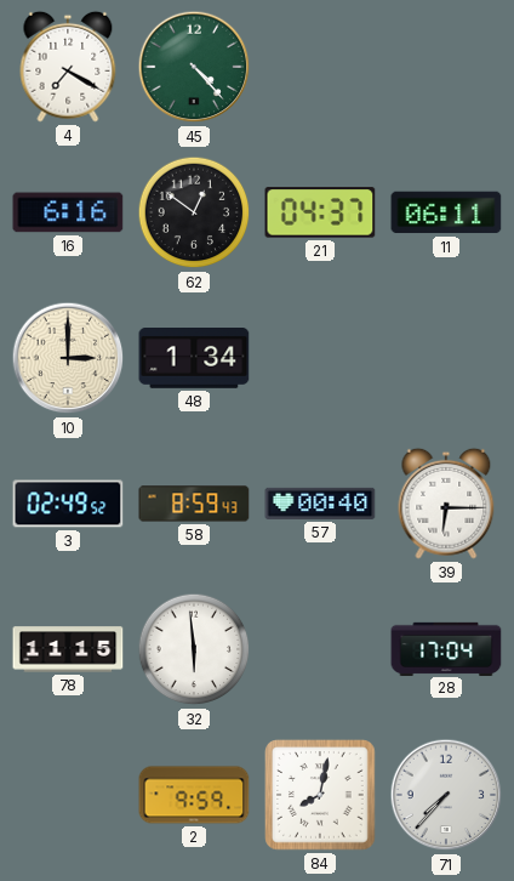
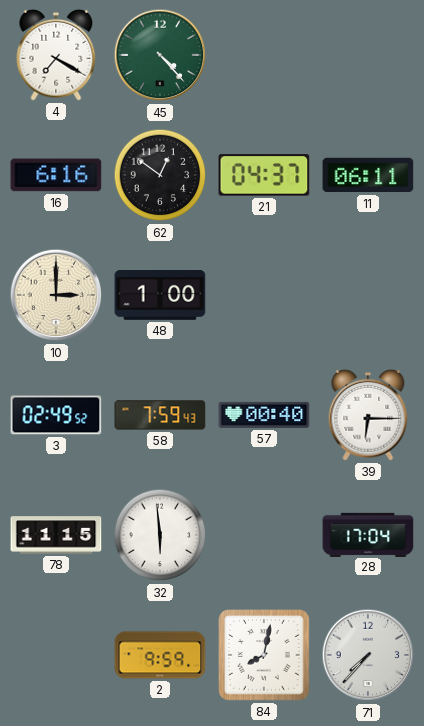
48: 1:34 -> 1:00
58: 8:59 -> 7:59
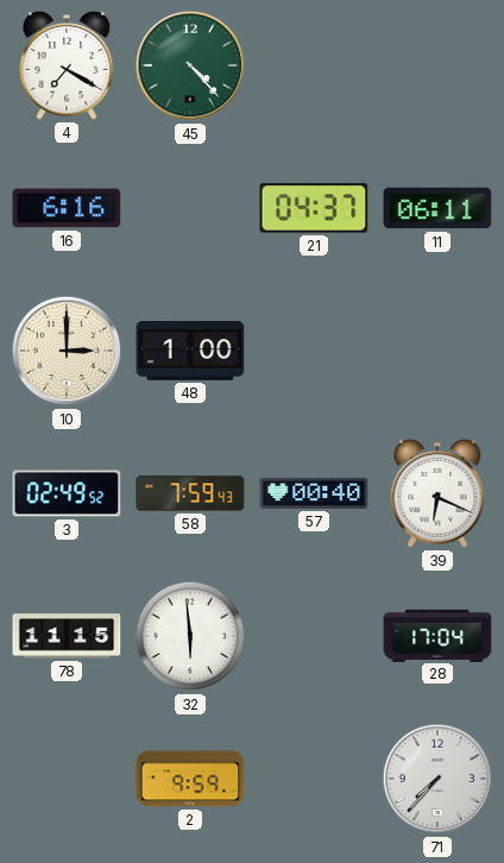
62: 12:51 -> none
39: 6:15 -> 6:19
84: 8:02 -> none
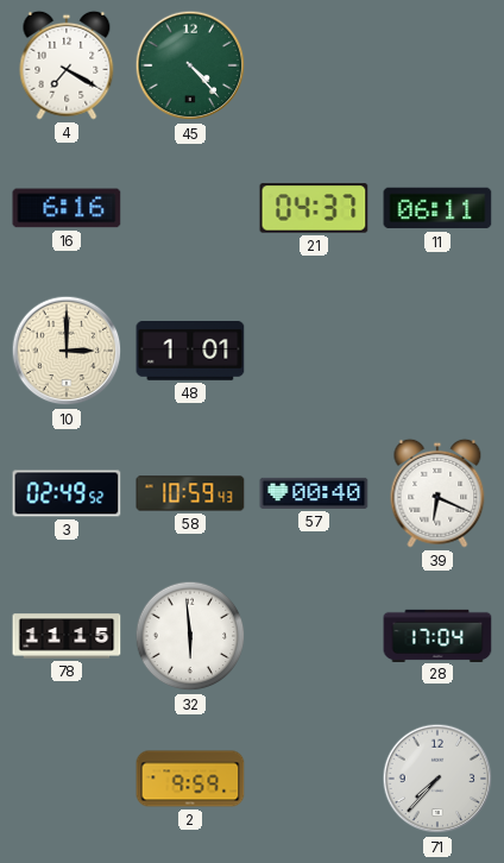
48: 1:00 -> 1:01
58: 7:59 -> 10:59
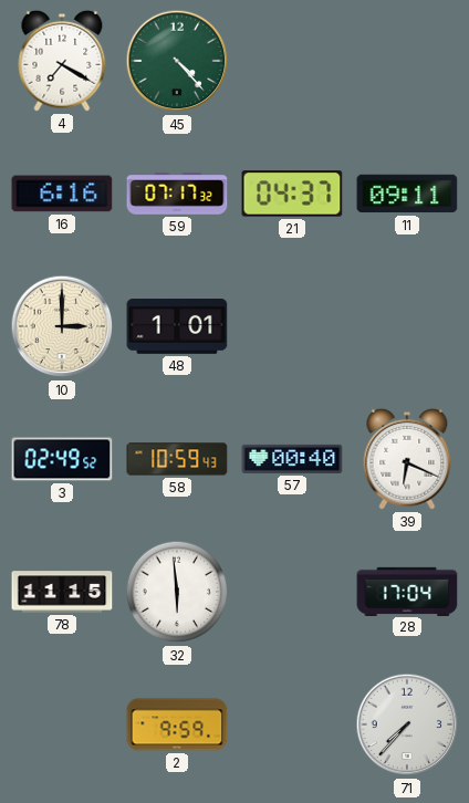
59: none -> 07:17
11: 06:11 -> 09:11
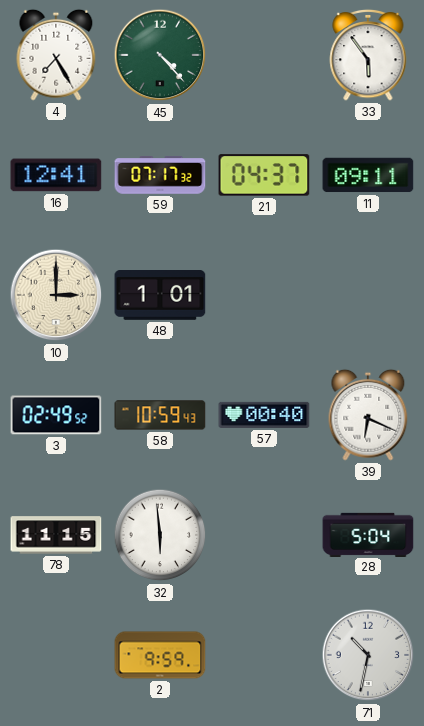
4: 7:20 -> 7:25
33: none -> 5:54
16: 6:16 -> 12:41
28: 17:04 -> 5:04
71: 7:37 -> 10:32
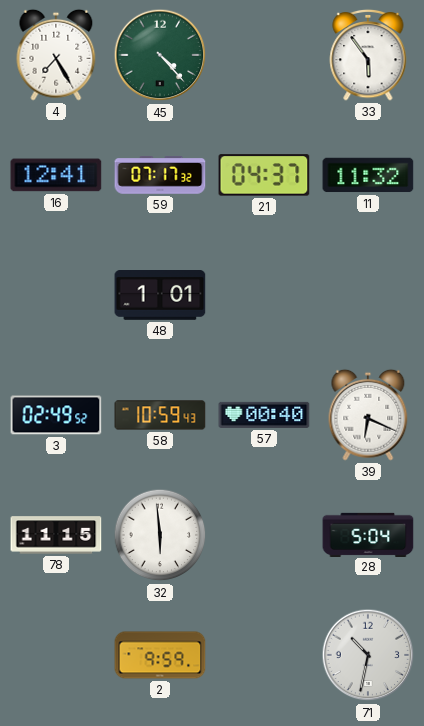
11: 09:11 -> 11:32
10: 3:00 -> none
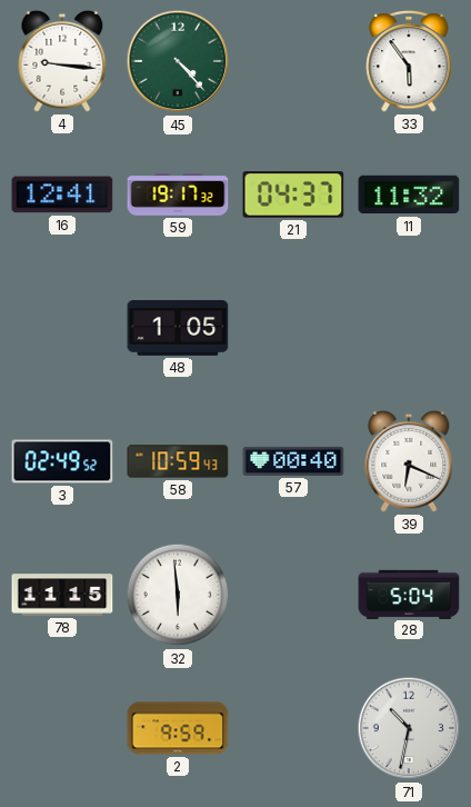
4: 7:25 -> 9:16
59: 07:17 -> 19:17
48: 1:01 -> 1:05
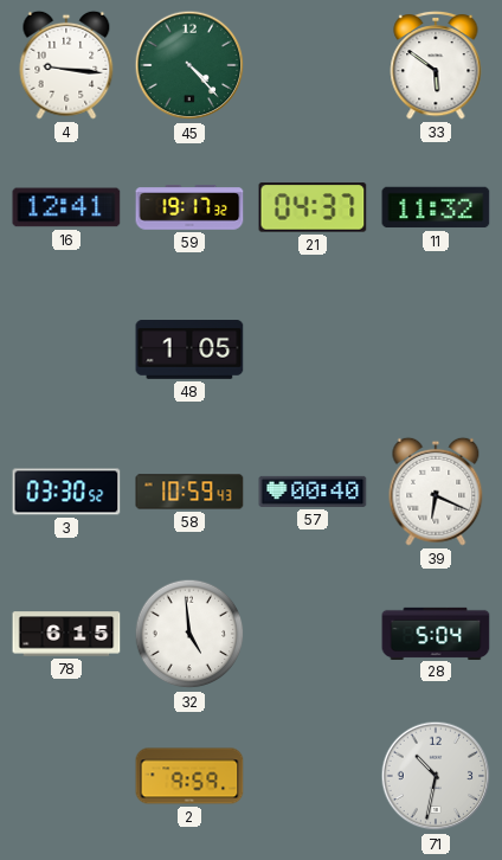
33: 5:54 -> 5:51
3: 02:49 -> 03:30
78: 11:15 -> 6:15
32: 5:59 -> 4:59
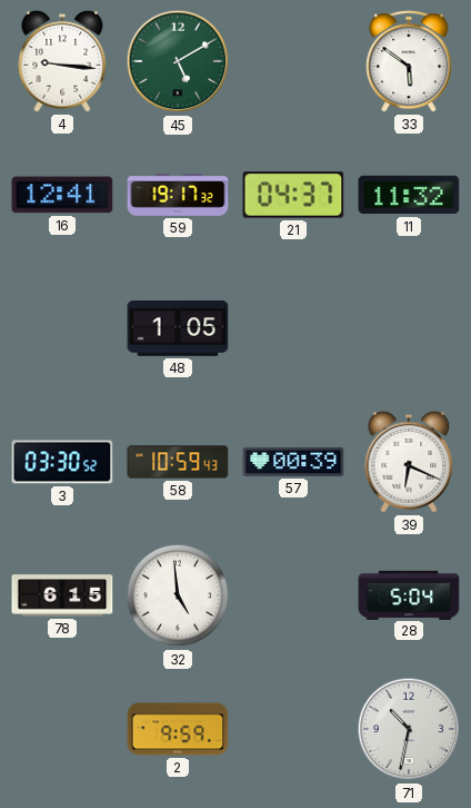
45: 4:23 -> 5:10
57: 00:40 -> 00:39
